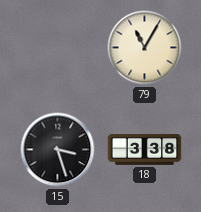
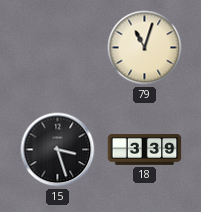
79: 11:05 -> 11:03
18: 3:38 -> 3:39
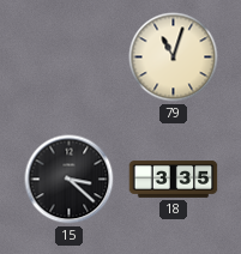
15: 3:27 -> 3:22
18: 3:39 -> 3:35
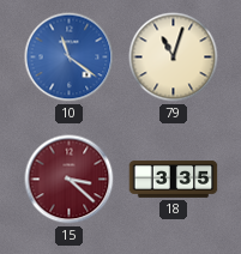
10: none -> 11:21
15 dial: black -> burgundy
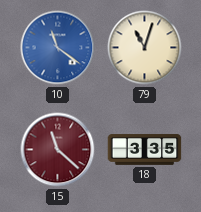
15: 3:22 -> 11:22
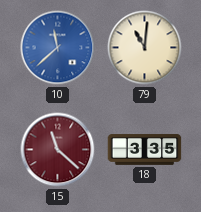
10: 11:21 -> 11:38
79: 11:03 -> 11:01
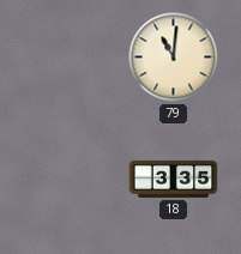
10: 11:38 -> none
15: 11:22 -> none
